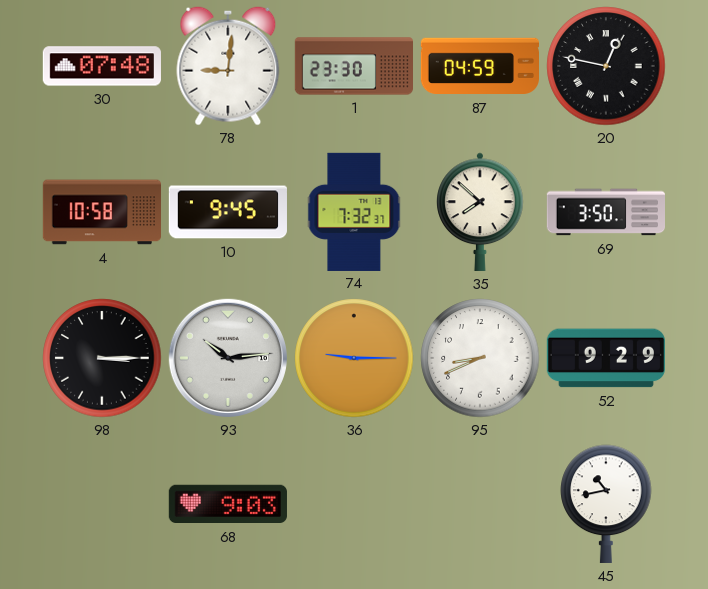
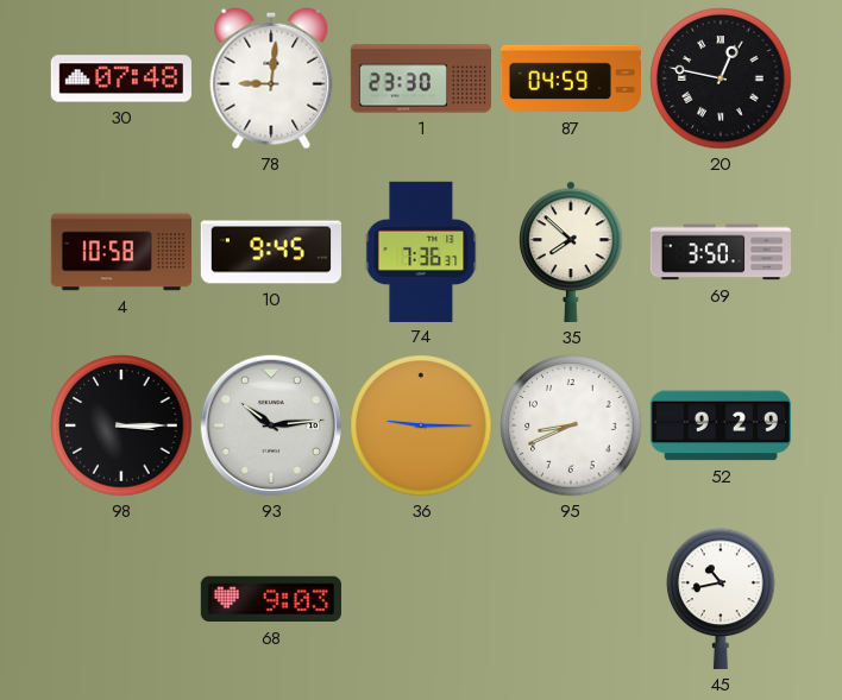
74: 7:32 -> 7:36
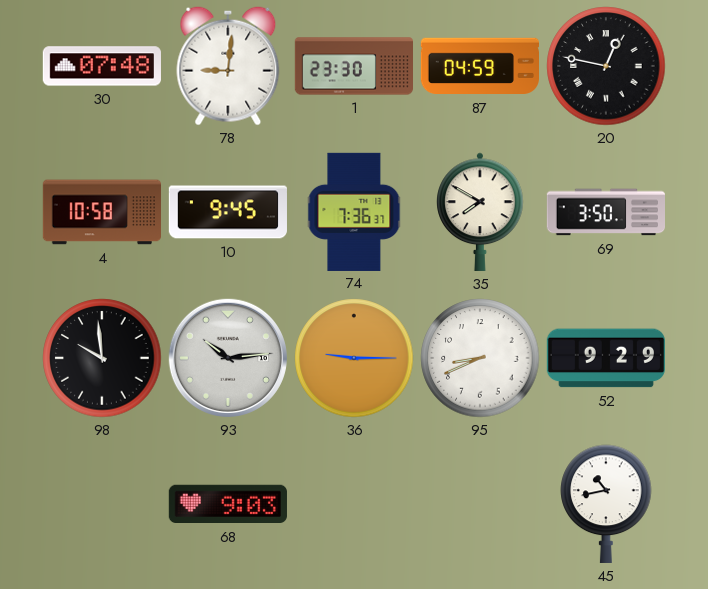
35: 7:52 -> 7:50
98: 3:15 -> 9:59
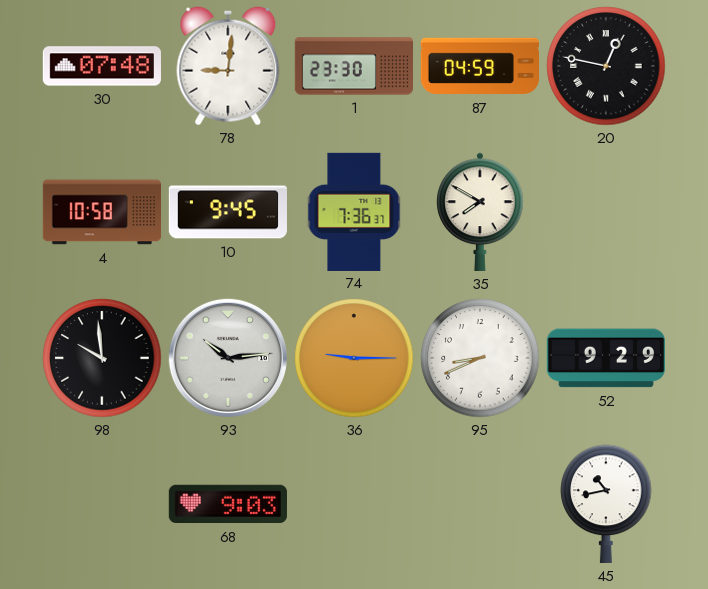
69: 3:50 -> none
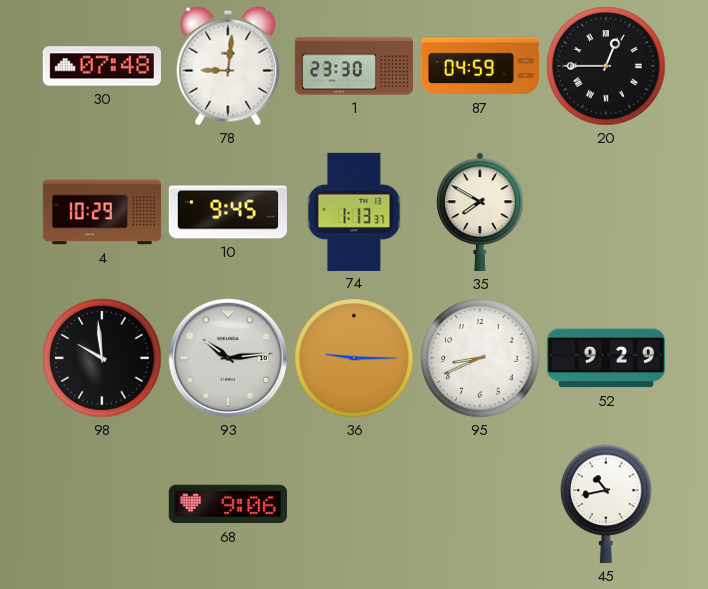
20: 12:47 -> 12:45
4: 10:58 -> 10:29
74: 7:36 -> 1:13
68: 9:03 -> 9:06
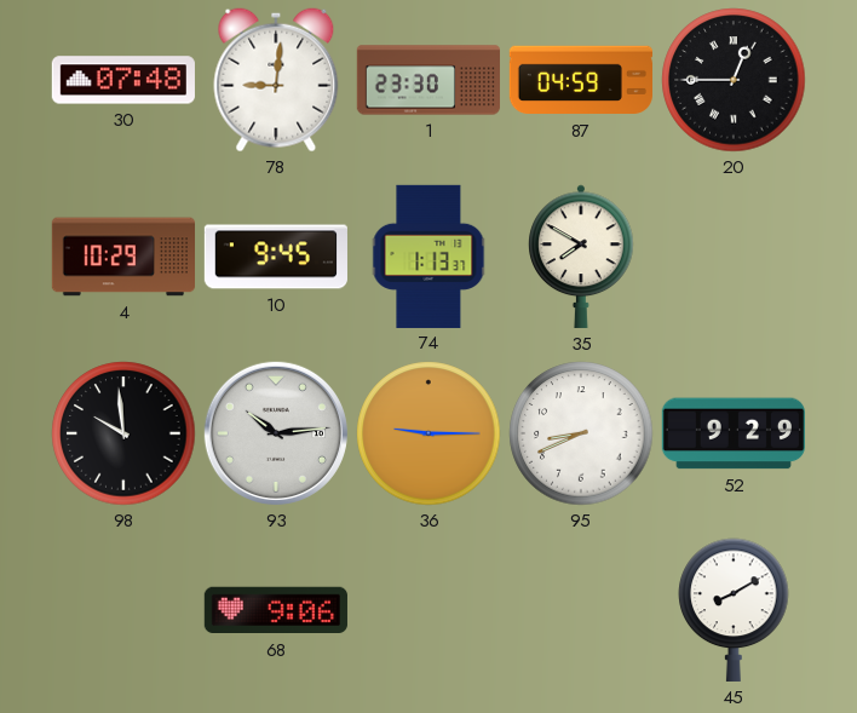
45: 10:43 -> 8:10
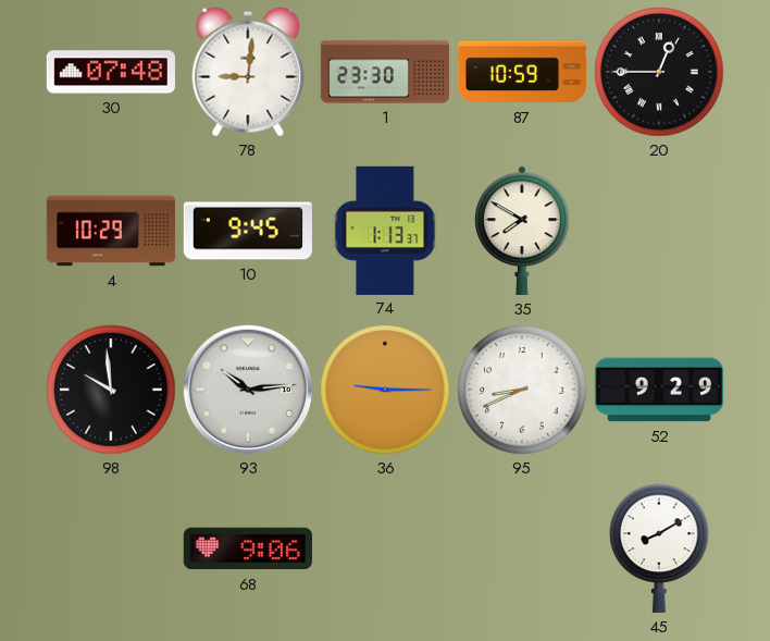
87: 04:59 -> 10:59
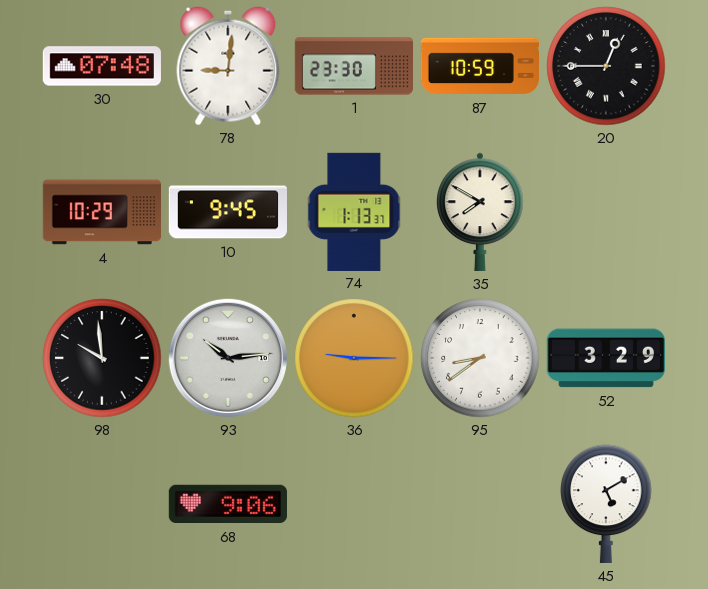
95: 8:41 -> 8:39
52: 9:29 -> 3:29
45: 8:10 -> 5:10
